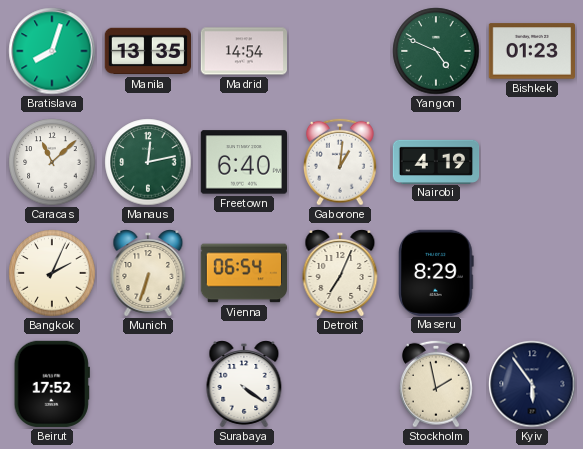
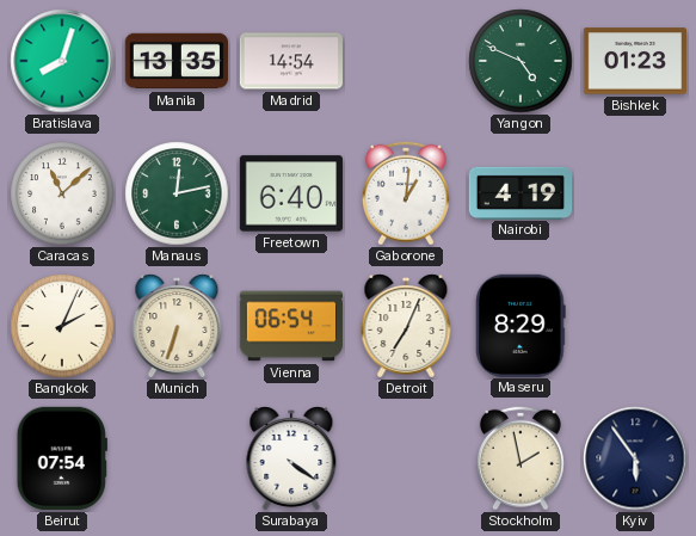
Beirut: 17:52 -> 07:54
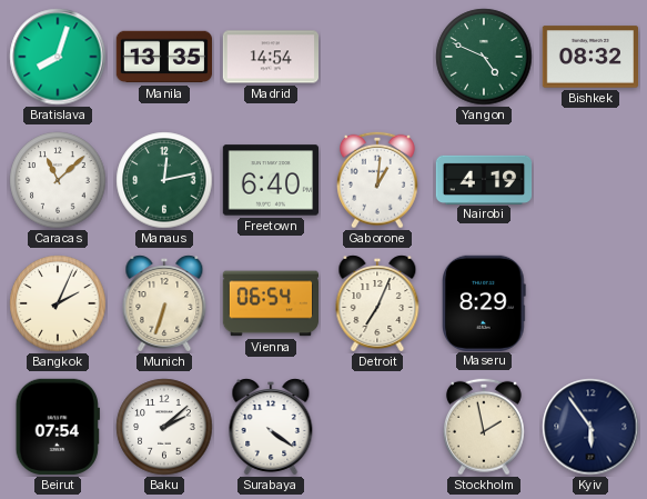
Bishkek: 01:23 -> 08:32
Baku: none -> 2:08
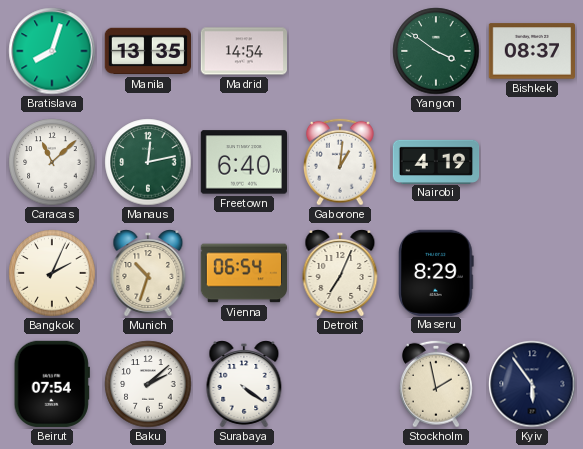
Yangon: 4:49 -> 3:51
Bishkek: 08:32 -> 08:37
Munich: 6:33 -> 10:33
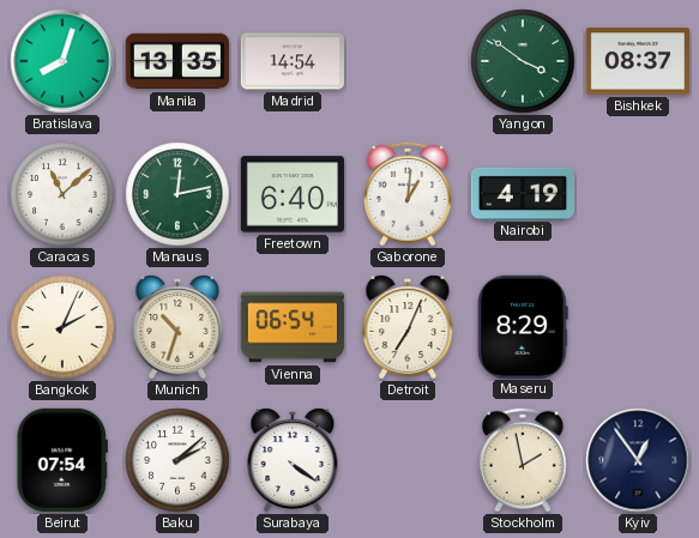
Kyiv: 5:54 -> 12:54
